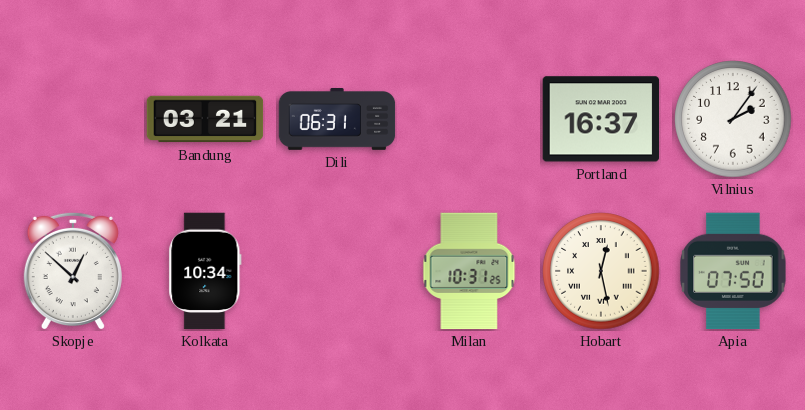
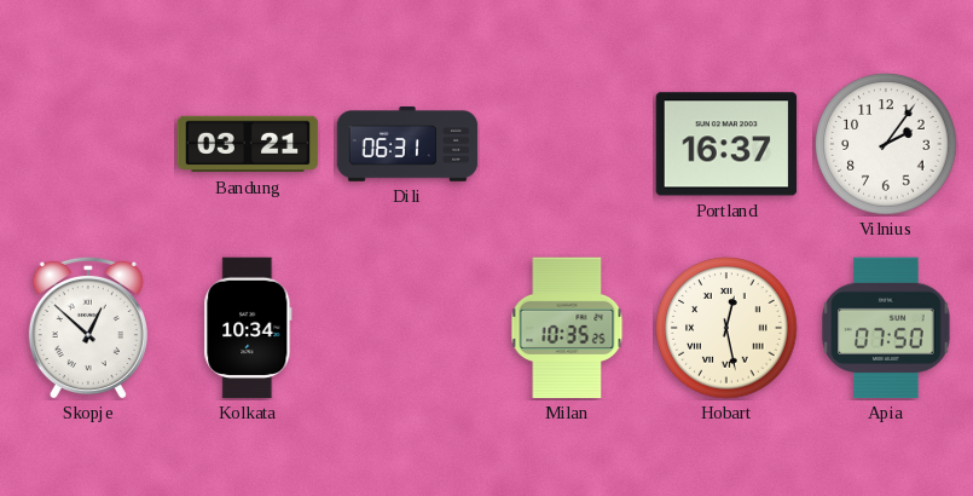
Milan: 10:31 -> 10:35
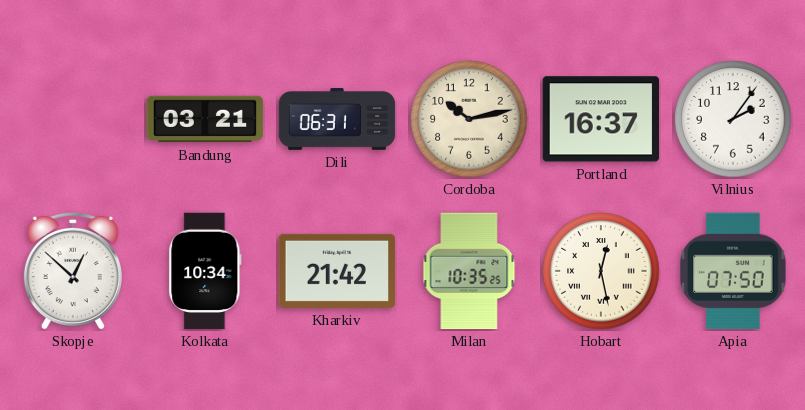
Cordoba: none -> 10:13
Kharkiv: none -> 21:42
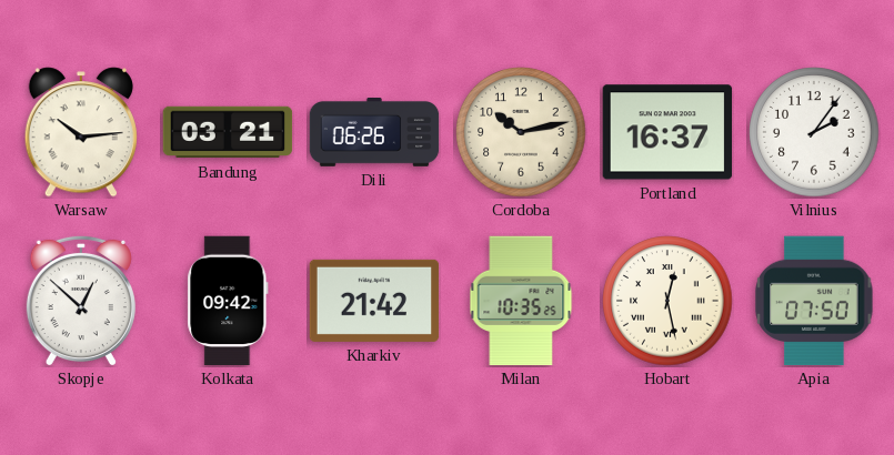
Warsaw: none -> 10:14
Dili: 06:31 -> 06:26
Kolkata: 10:34 -> 09:42
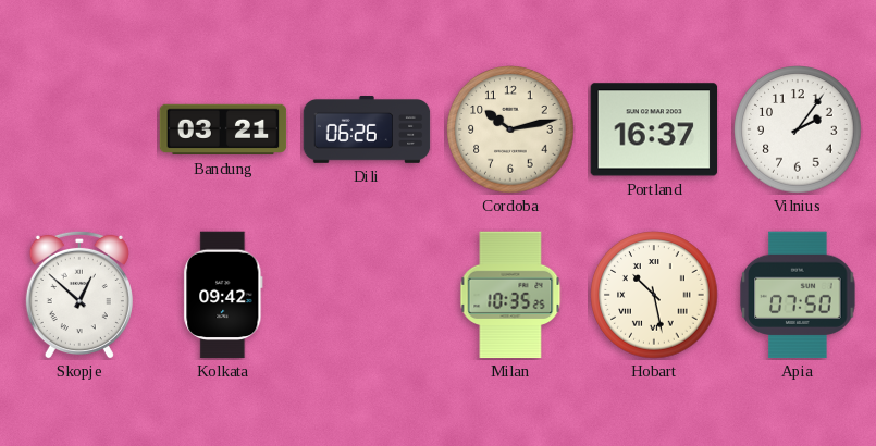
Warsaw: 10:14 -> none
Kharkiv: 21:42 -> none
Hobart: 12:28 -> 10:28
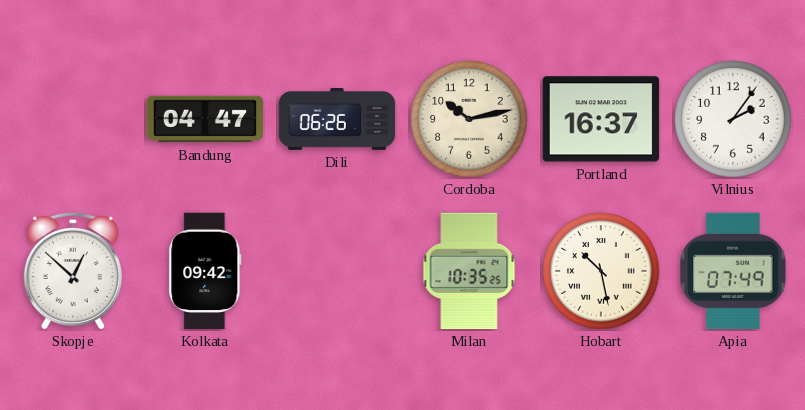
Bandung: 03:21 -> 04:47
Apia: 07:50 -> 07:49
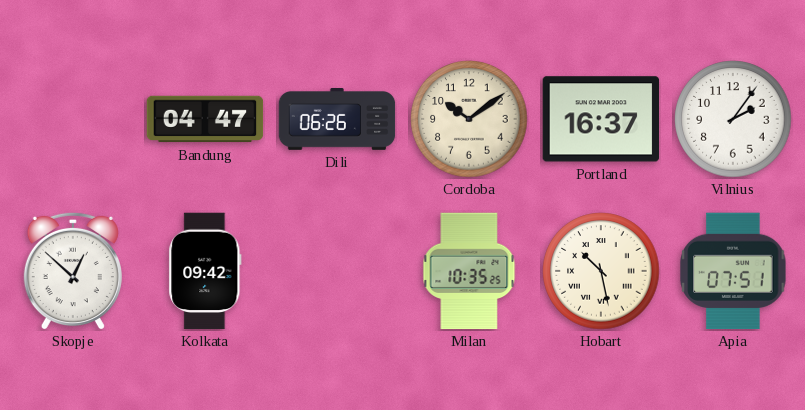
Cordoba: 10:13 -> 10:09
Apia: 07:49 -> 07:51
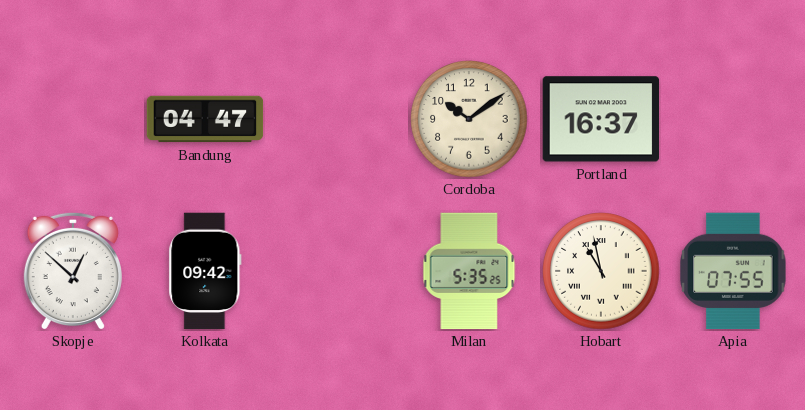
Dili: 06:26 -> none
Vilnius: 2:06 -> none
Milan: 10:35 -> 5:35
Hobart: 10:28 -> 10:58
Apia: 07:51 -> 07:55
